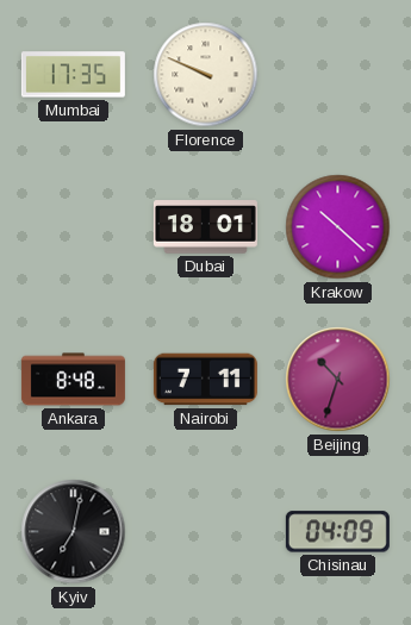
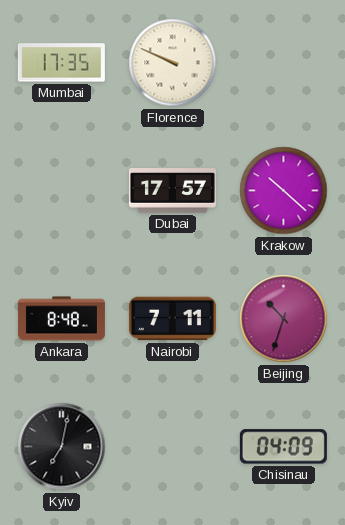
Dubai: 18:01 -> 17:57
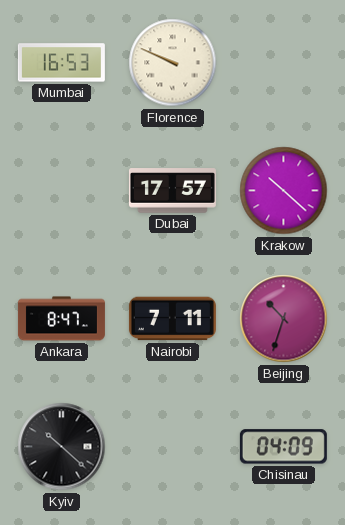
Mumbai: 17:35 -> 16:53
Ankara: 8:48 -> 8:47
Kyiv: 7:02 -> 10:22
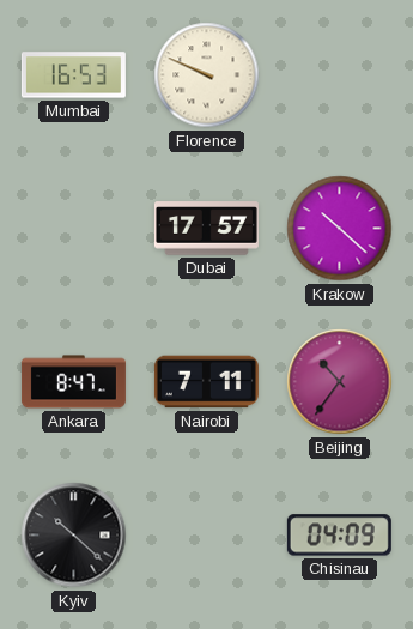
Beijing: 10:33 -> 10:36
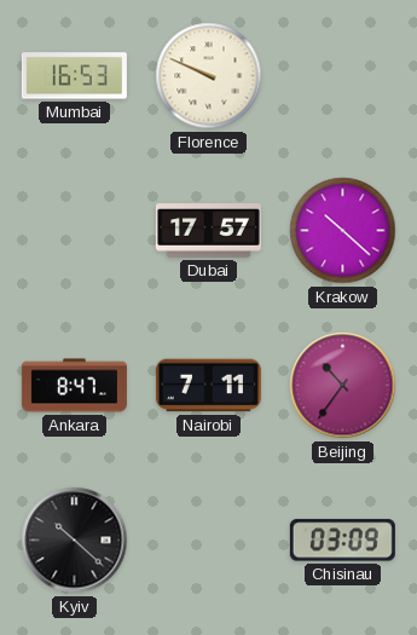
Chisinau: 04:09 -> 03:09
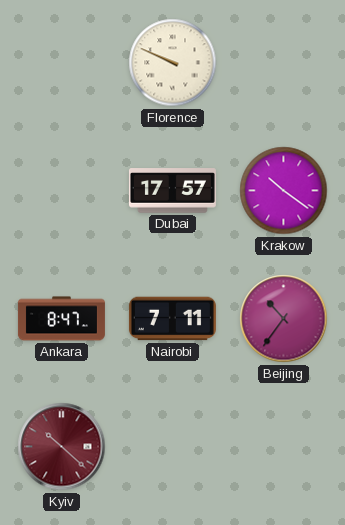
Mumbai: 16:53 -> none
Krakow: 10:22 -> 10:21
Kyiv dial: black -> burgundy
Chisinau: 03:09 -> none
